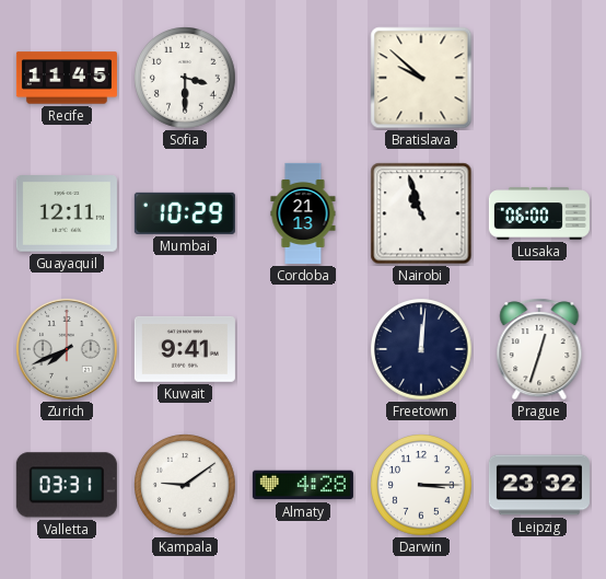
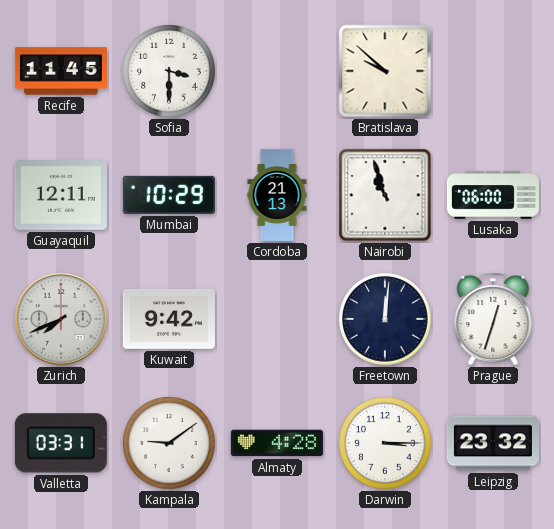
Kuwait: 9:41 -> 9:42
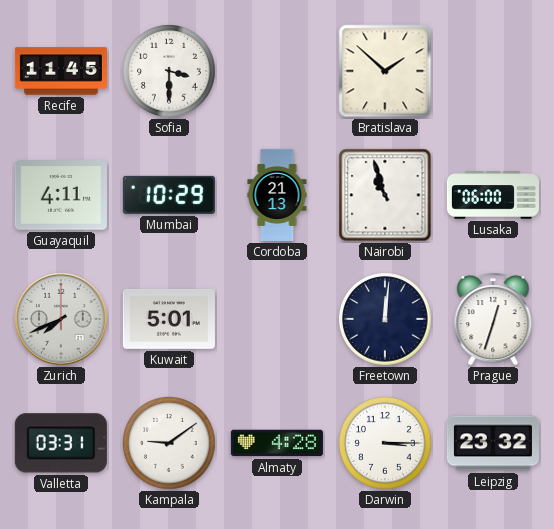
Bratislava: 9:52 -> 1:52
Guayaquil: 12:11 -> 4:11
Kuwait: 9:42 -> 5:01
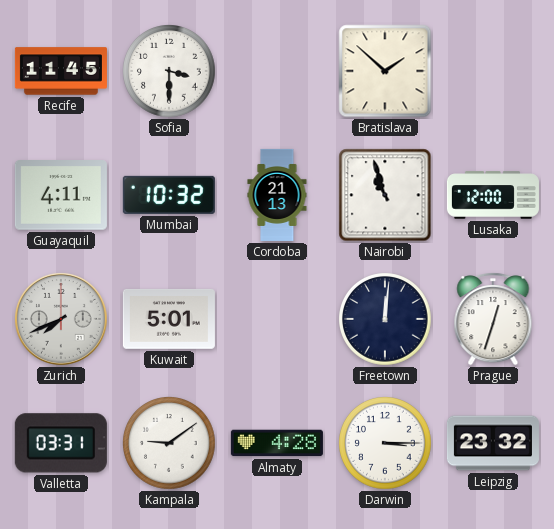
Mumbai: 10:29 -> 10:32
Lusaka: 06:00 -> 12:00
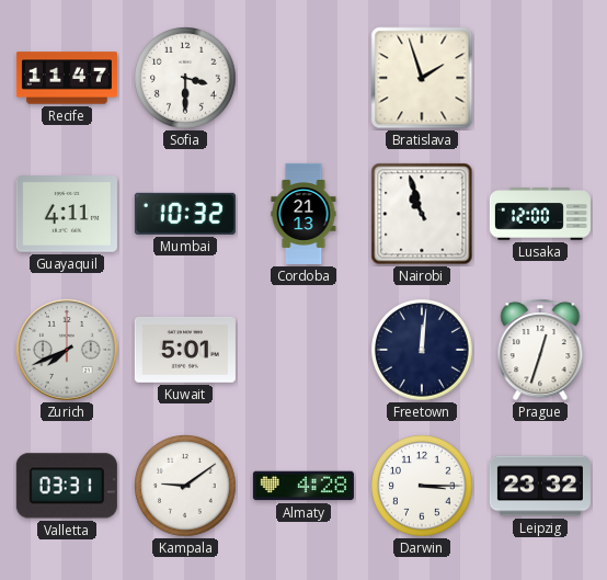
Recife: 11:45 -> 11:47
Bratislava: 1:52 -> 1:57
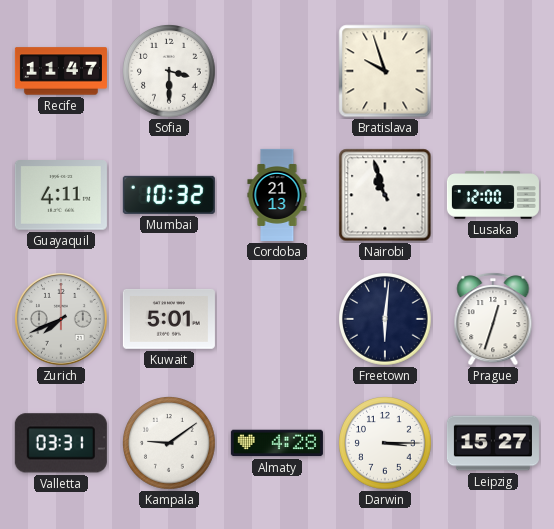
Bratislava: 1:57 -> 9:57
Freetown: 12:01 -> 6:01
Leipzig: 23:32 -> 15:27
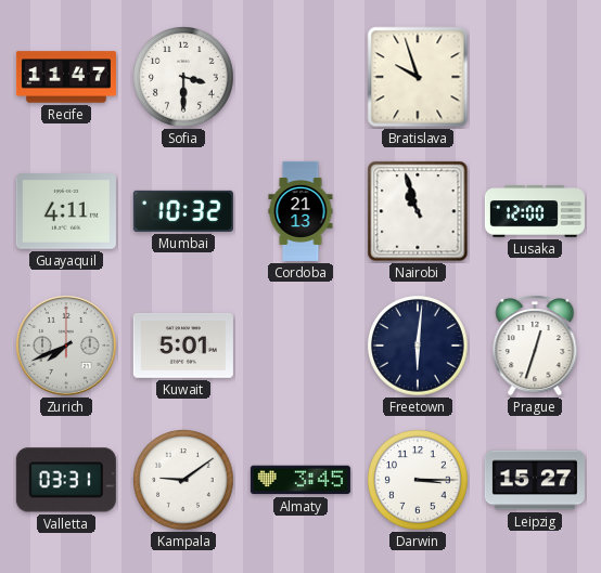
Almaty: 4:28 -> 3:45
